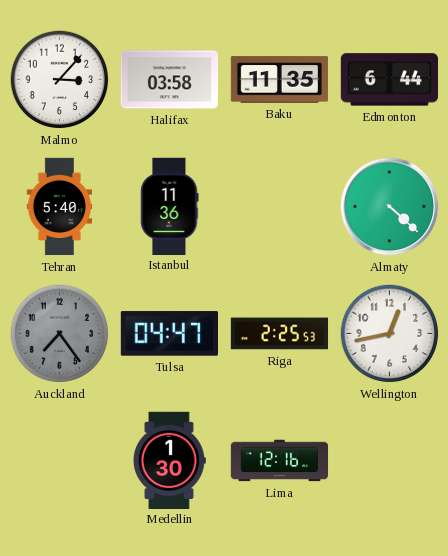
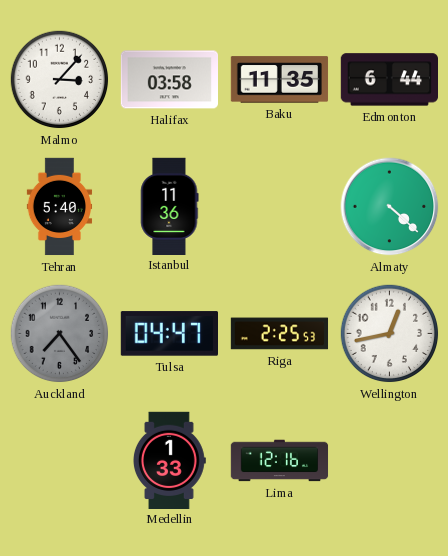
Medellin: 1:30 -> 1:33
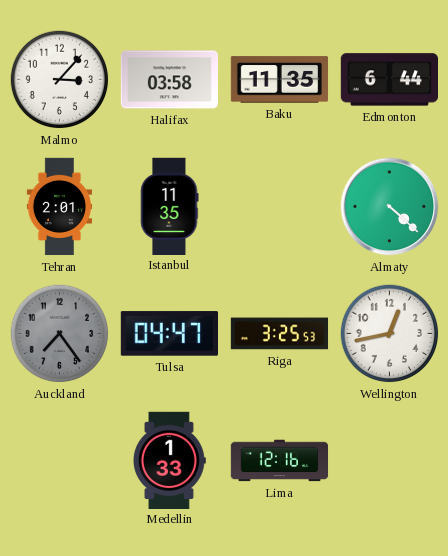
Tehran: 5:40 -> 2:01
Istanbul: 11:36 -> 11:35
Riga: 2:25 -> 3:25
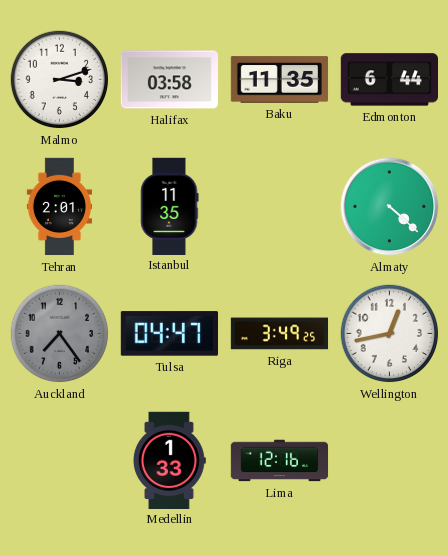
Malmo: 3:07 -> 3:12
Riga: 3:25 -> 3:49
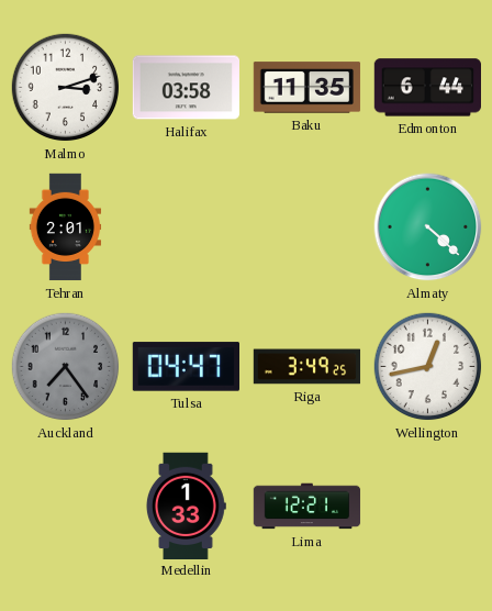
Istanbul: 11:35 -> none
Lima: 12:16 -> 12:21
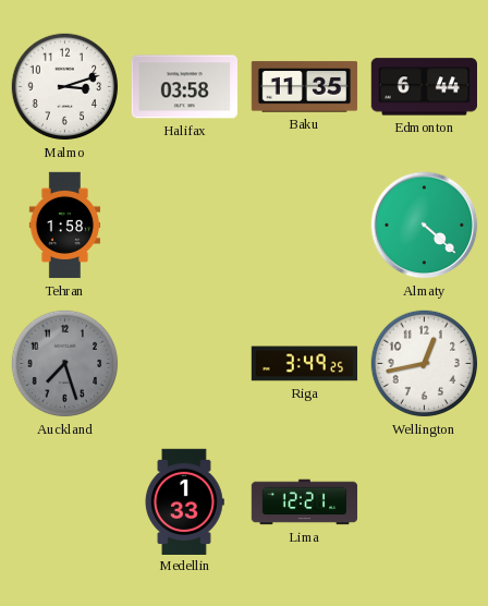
Tehran: 2:01 -> 1:58
Auckland: 7:24 -> 7:27
Tulsa: 04:47 -> none
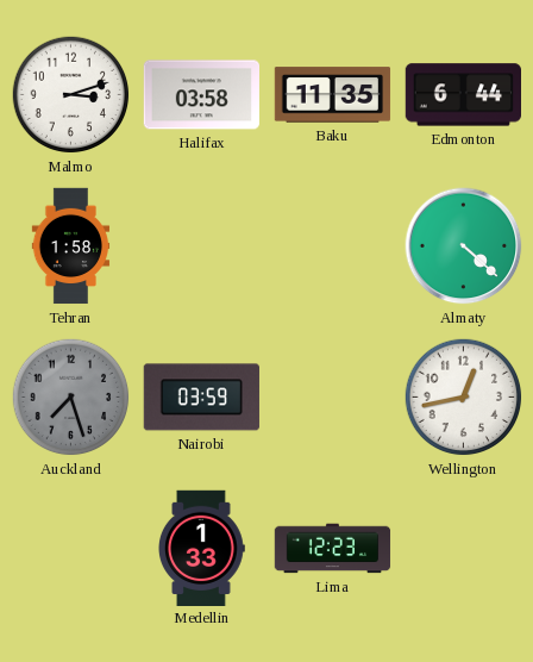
Nairobi: none -> 03:59
Riga: 3:49 -> none
Lima: 12:21 -> 12:23
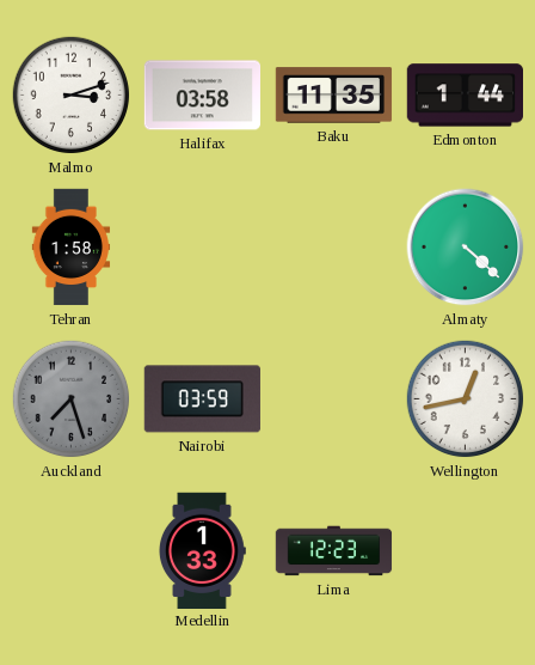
Edmonton: 6:44 -> 1:44
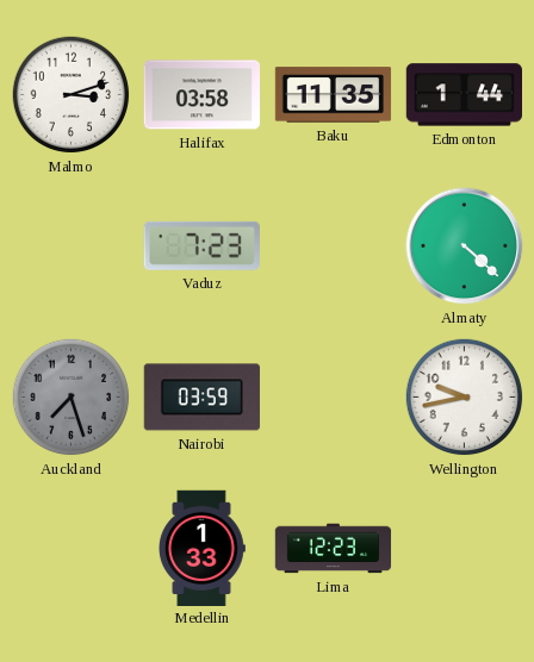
Tehran: 1:58 -> none
Vaduz: none -> 7:23
Wellington: 12:43 -> 9:43
